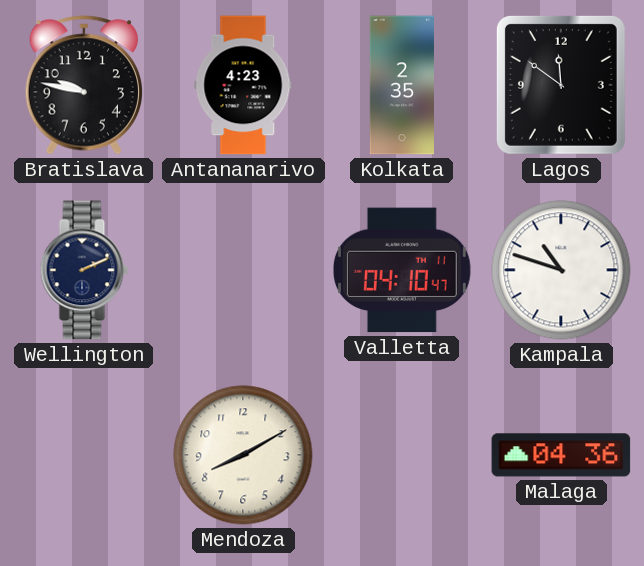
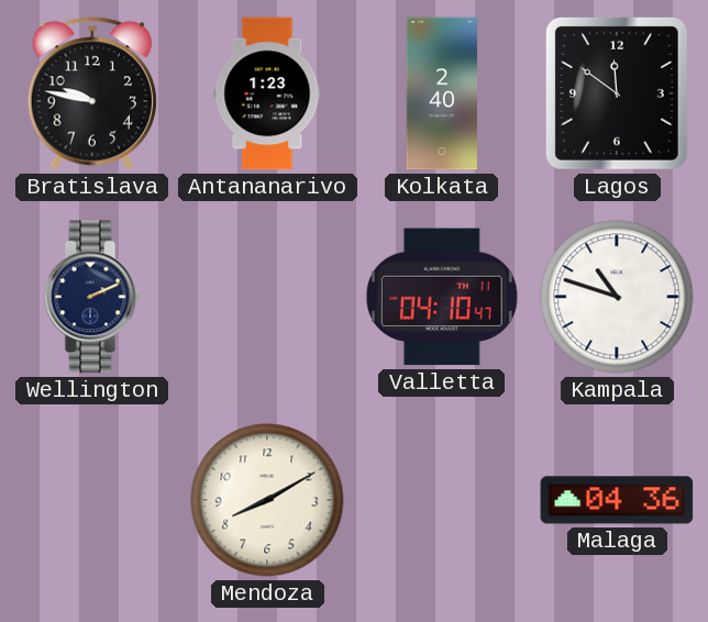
Antananarivo: 4:23 -> 1:23
Kolkata: 2:35 -> 2:40
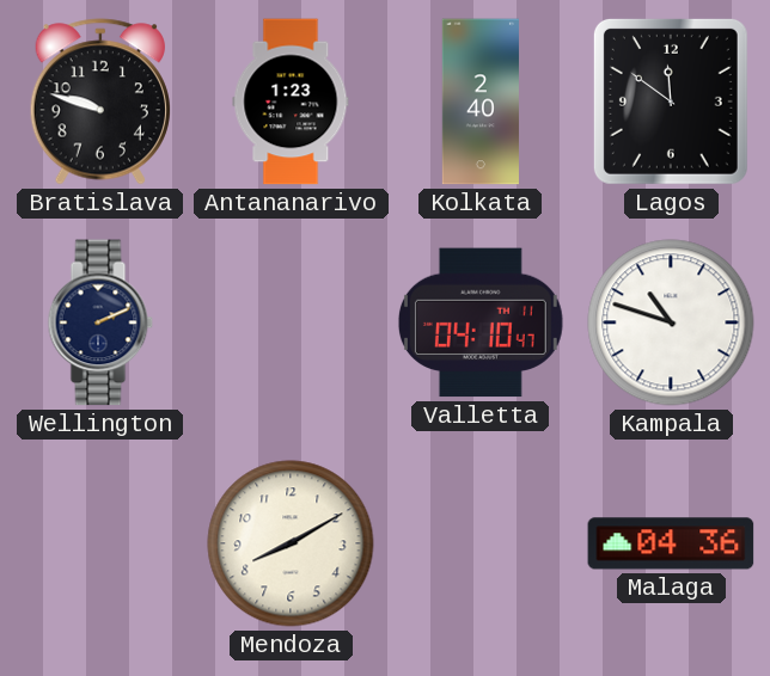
Bratislava: 9:47 -> 9:48
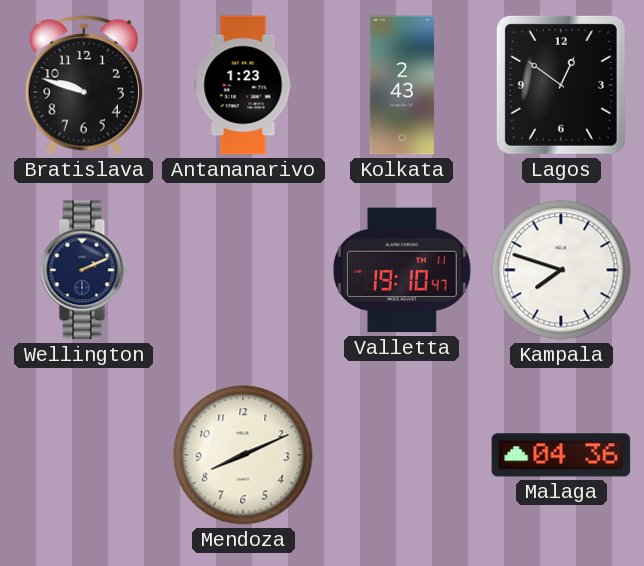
Kolkata: 2:40 -> 2:43
Lagos: 11:51 -> 12:51
Valletta: 04:10 -> 19:10
Kampala: 10:48 -> 7:48
Mendoza: 8:10 -> 8:11
